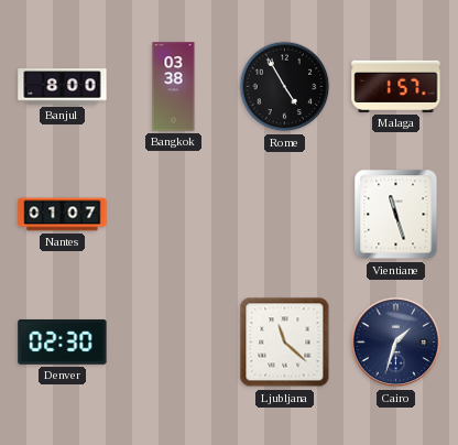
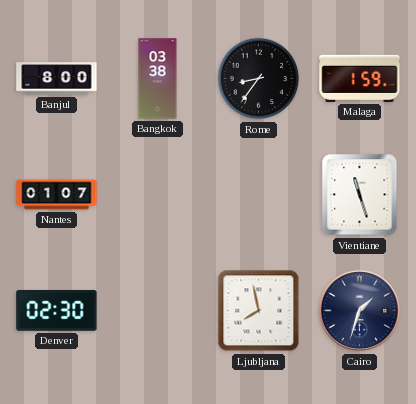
Rome: 4:55 -> 8:36
Malaga: 1:57 -> 1:59
Ljubljana: 11:22 -> 7:58
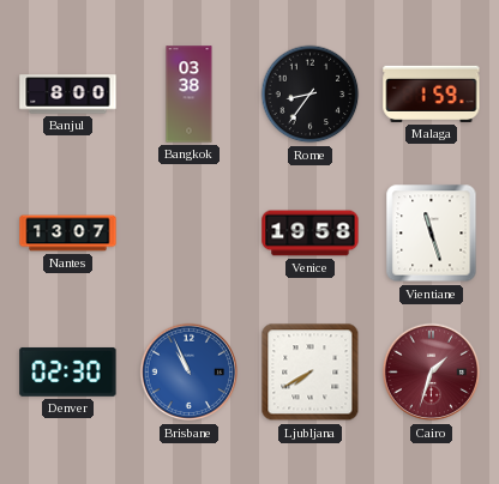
Nantes: 01:07 -> 13:07
Venice: none -> 19:58
Brisbane: none -> 10:56
Ljubljana: 7:58 -> 7:40
Cairo dial: navy -> burgundy
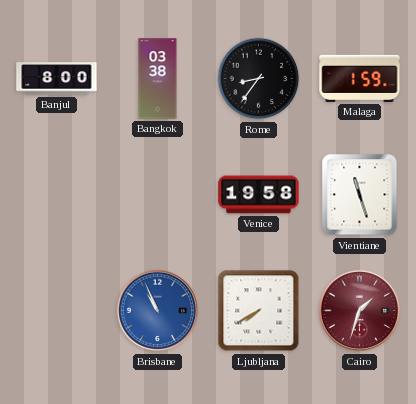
Nantes: 13:07 -> none
Denver: 02:30 -> none
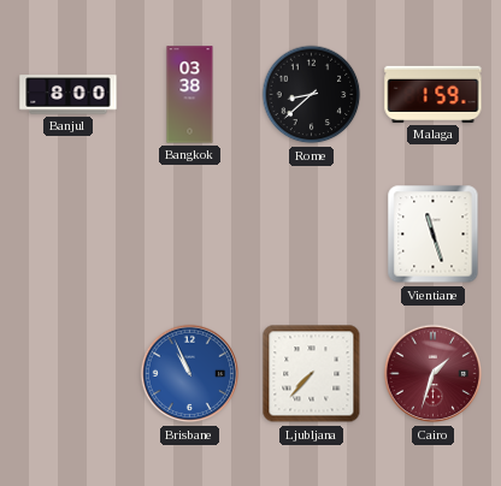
Rome: 8:36 -> 8:38
Venice: 19:58 -> none
Ljubljana: 7:40 -> 7:37
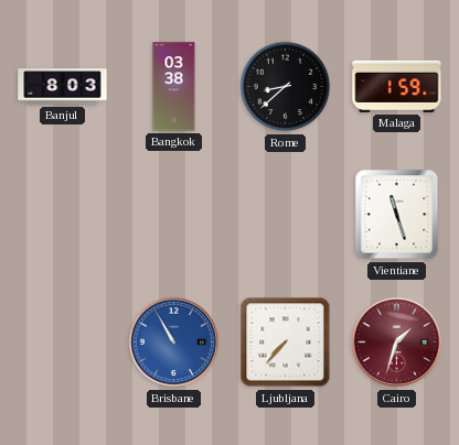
Banjul: 8:00 -> 8:03
Brisbane: 10:56 -> 10:55
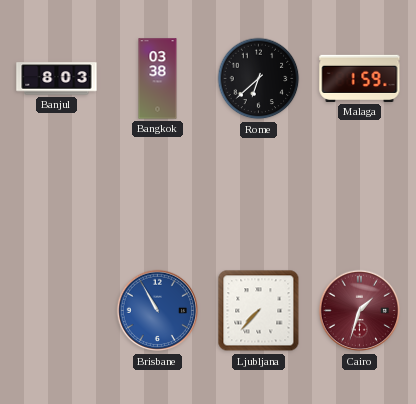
Rome: 8:38 -> 6:38
Vientiane: 11:27 -> none
